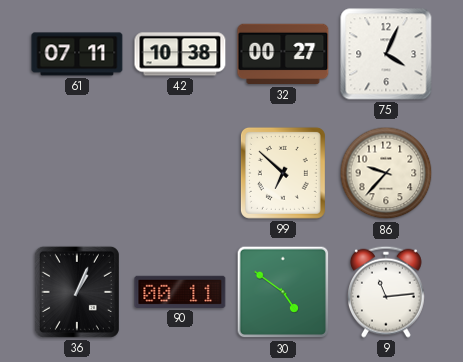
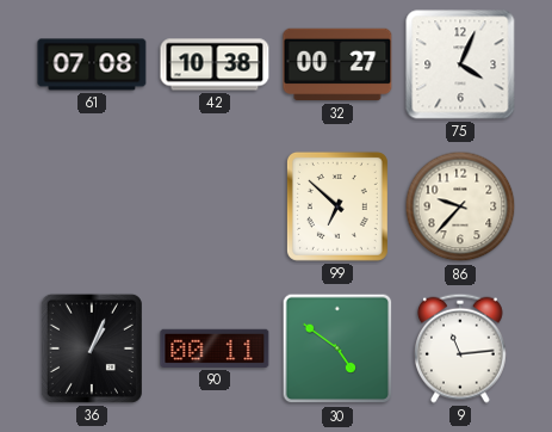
61: 07:11 -> 07:08
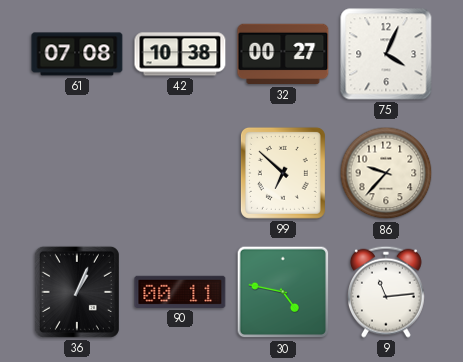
30: 4:51 -> 4:47
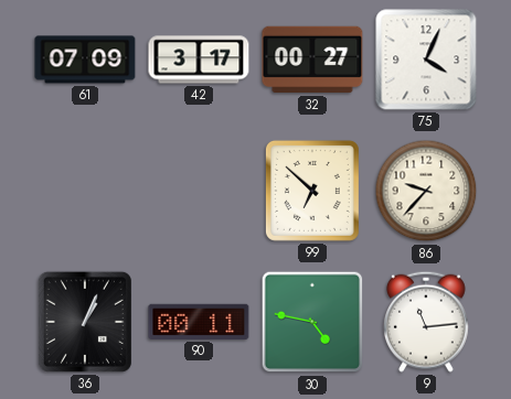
61: 07:08 -> 07:09
42: 10:38 -> 3:17
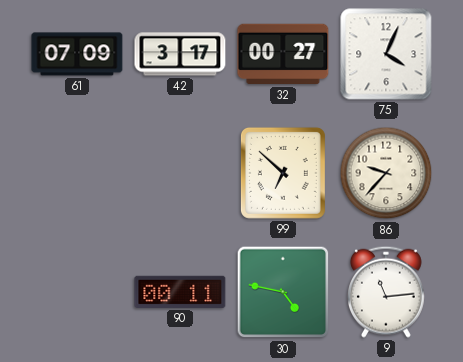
36: 1:04 -> none
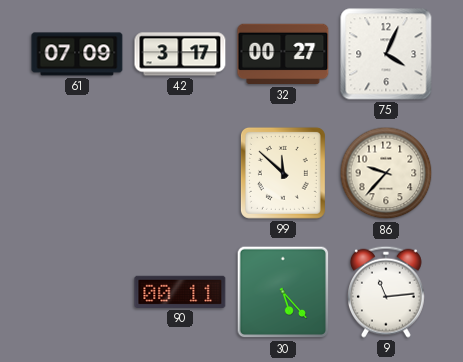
99: 6:52 -> 11:52
30: 4:47 -> 5:23
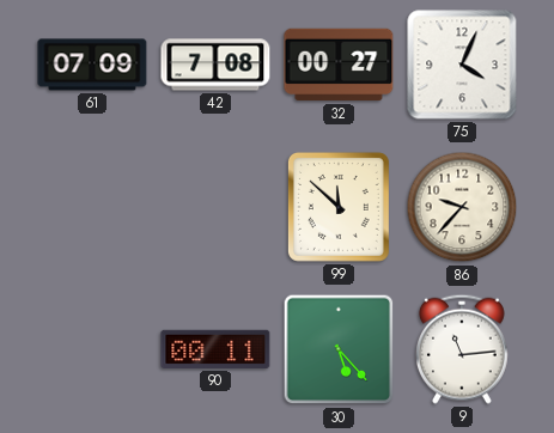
42: 3:17 -> 7:08
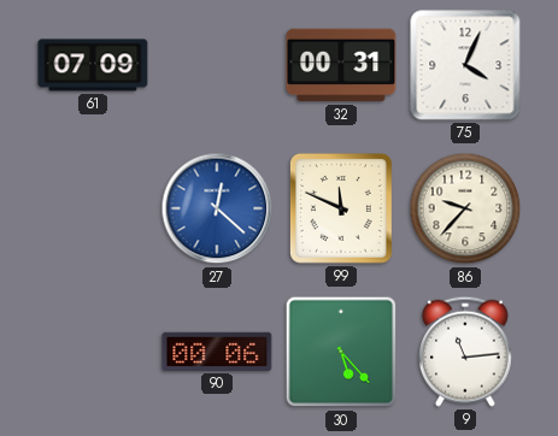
42: 7:08 -> none
32: 00:27 -> 00:31
27: none -> 12:22
99: 11:52 -> 11:49
90: 00:11 -> 00:06
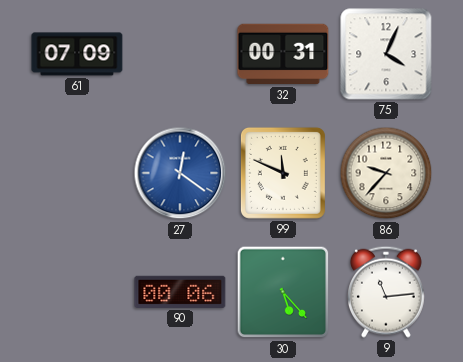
27: 12:22 -> 12:21
